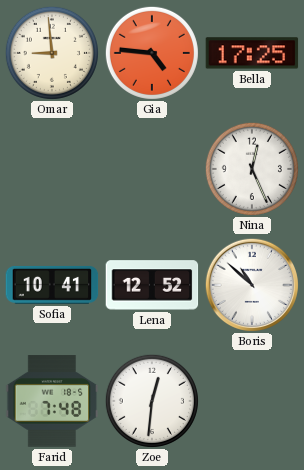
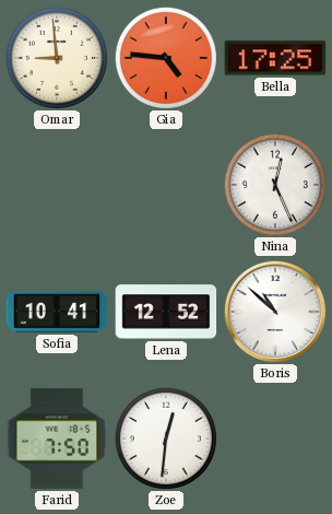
Farid: 7:48 -> 7:50
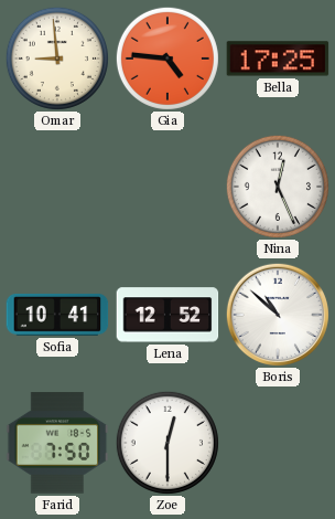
Zoe: 12:31 -> 12:30
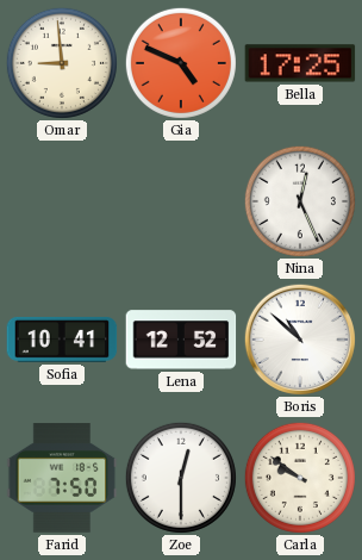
Gia: 4:46 -> 4:49
Carla: none -> 9:51
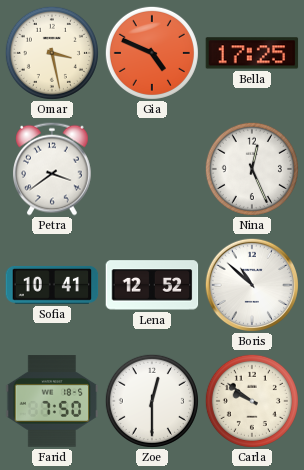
Omar: 8:59 -> 3:28
Petra: none -> 3:39
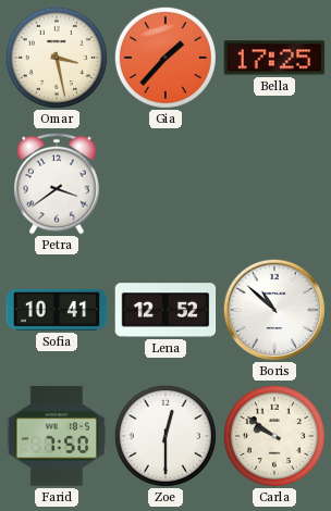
Gia: 4:49 -> 1:37
Nina: 12:26 -> none
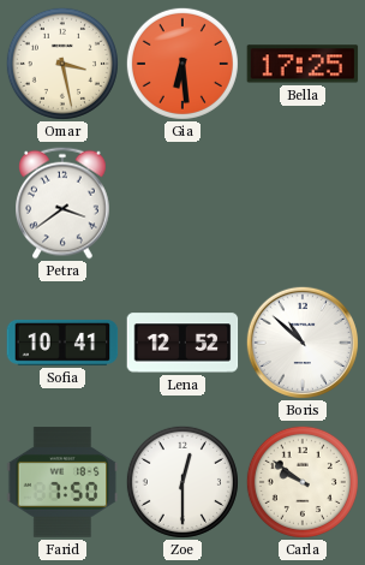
Gia: 1:37 -> 6:29
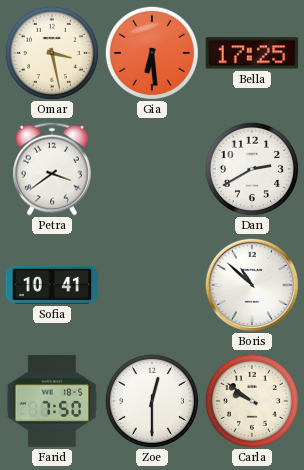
Dan: none -> 2:40
Lena: 12:52 -> none
